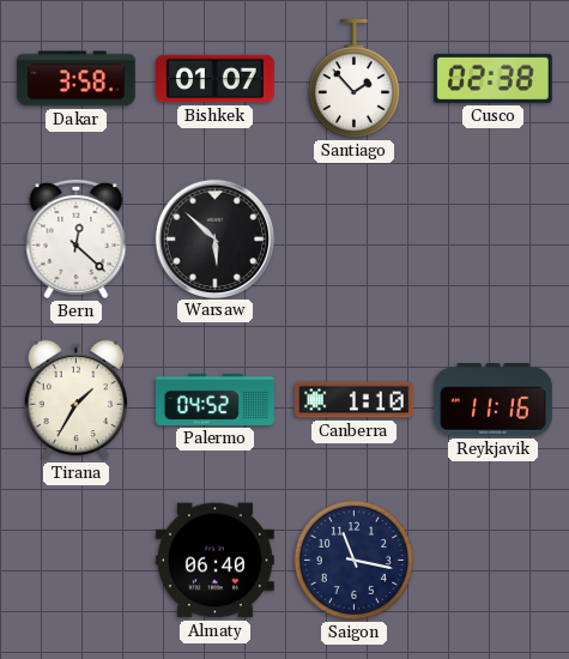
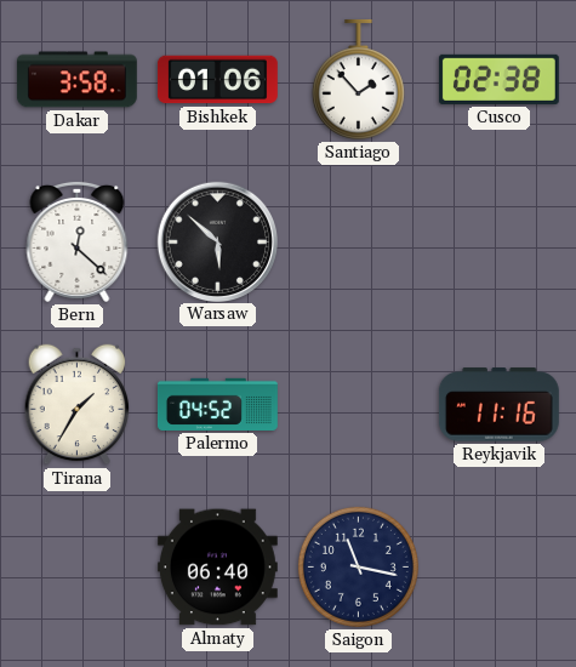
Bishkek: 01:07 -> 01:06
Canberra: 1:10 -> none
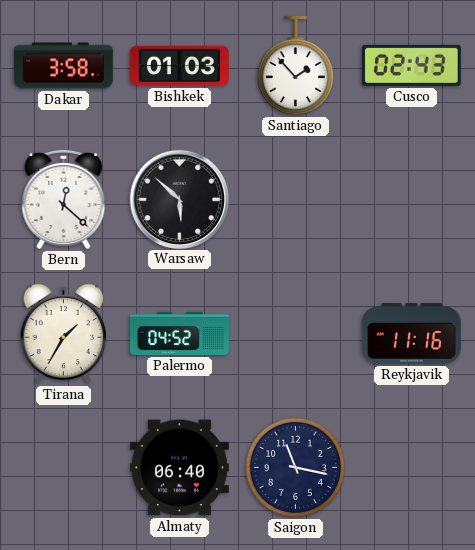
Bishkek: 01:06 -> 01:03
Cusco: 02:38 -> 02:43
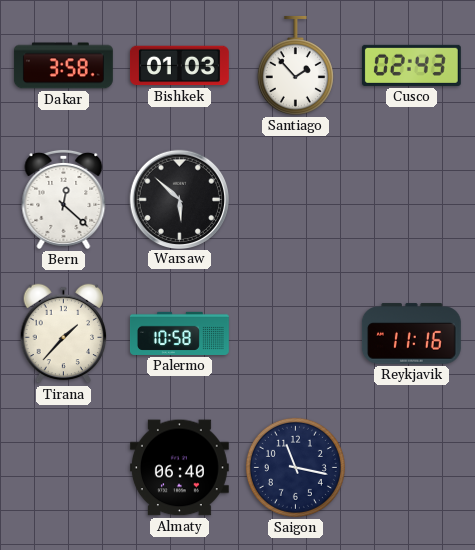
Tirana: 1:35 -> 1:37
Palermo: 04:52 -> 10:58
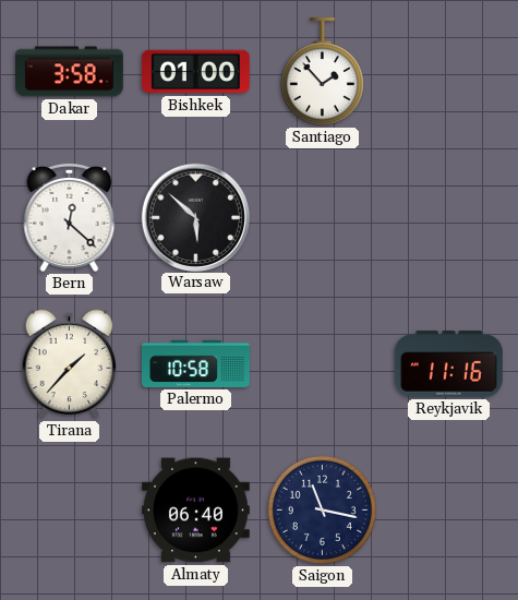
Bishkek: 01:03 -> 01:00
Cusco: 02:43 -> none
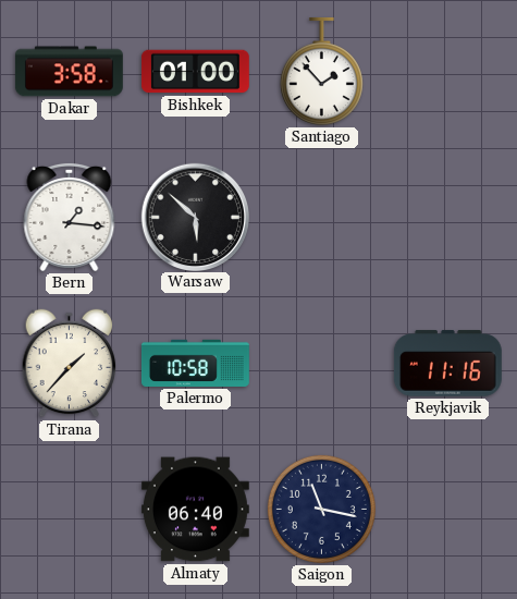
Bern: 12:22 -> 1:16
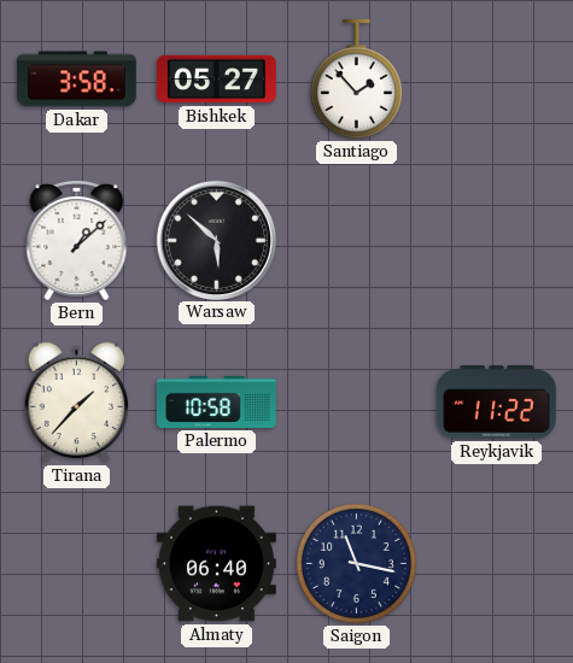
Bishkek: 01:00 -> 05:27
Bern: 1:16 -> 1:08
Reykjavik: 11:16 -> 11:22
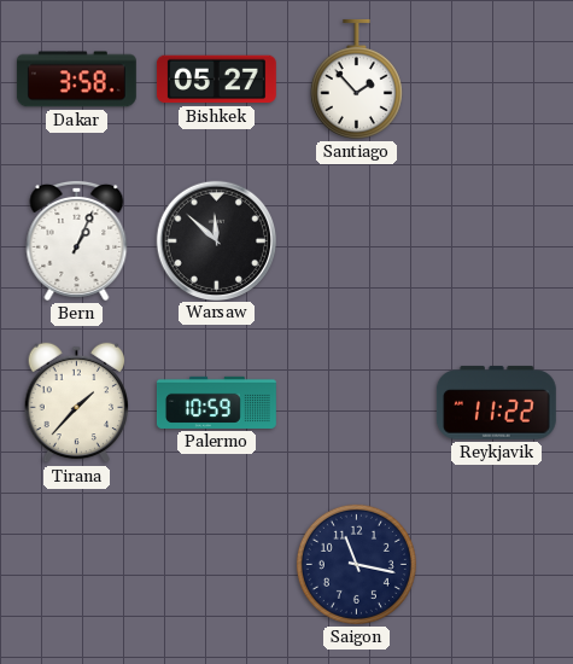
Bern: 1:08 -> 1:04
Warsaw: 5:52 -> 11:52
Palermo: 10:58 -> 10:59
Almaty: 06:40 -> none
